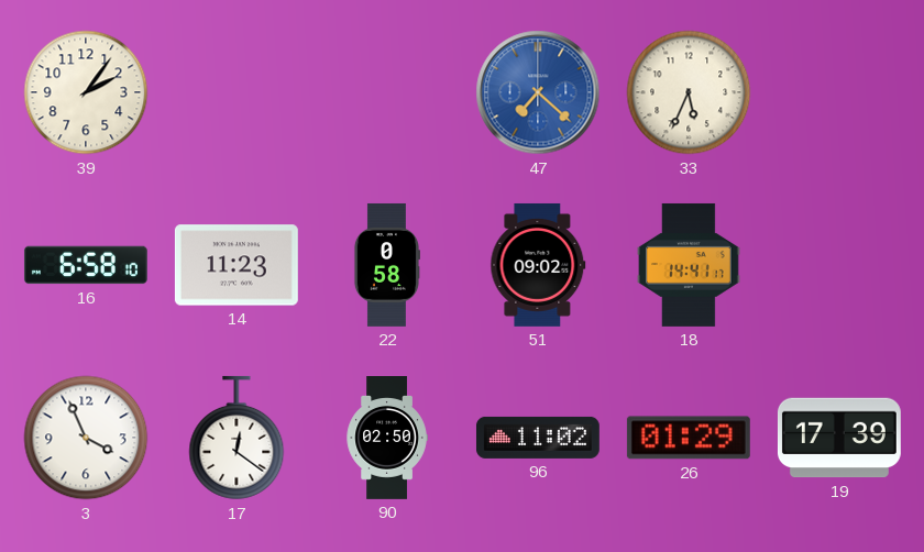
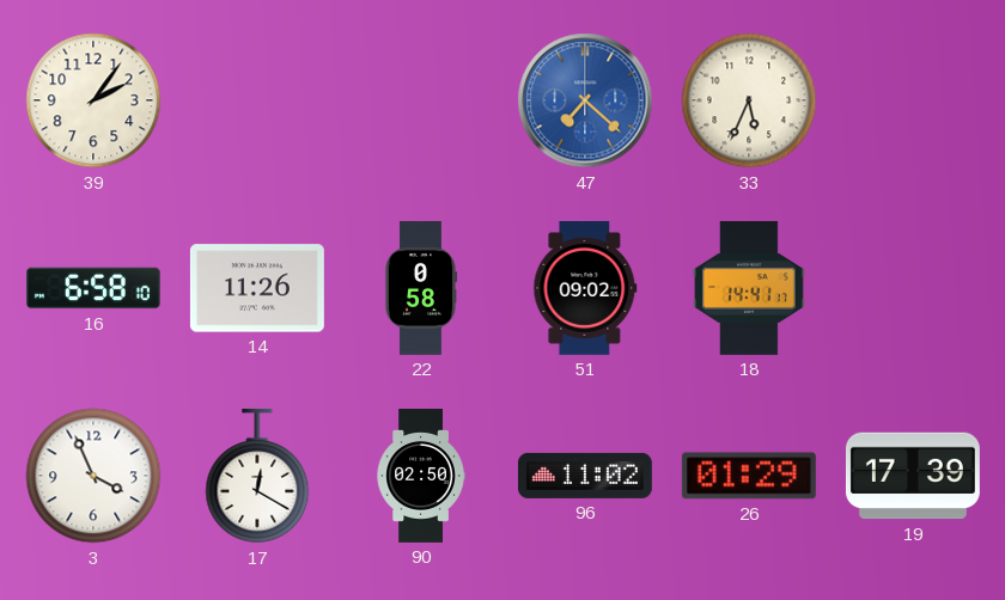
14: 11:23 -> 11:26
17: 12:21 -> 12:20
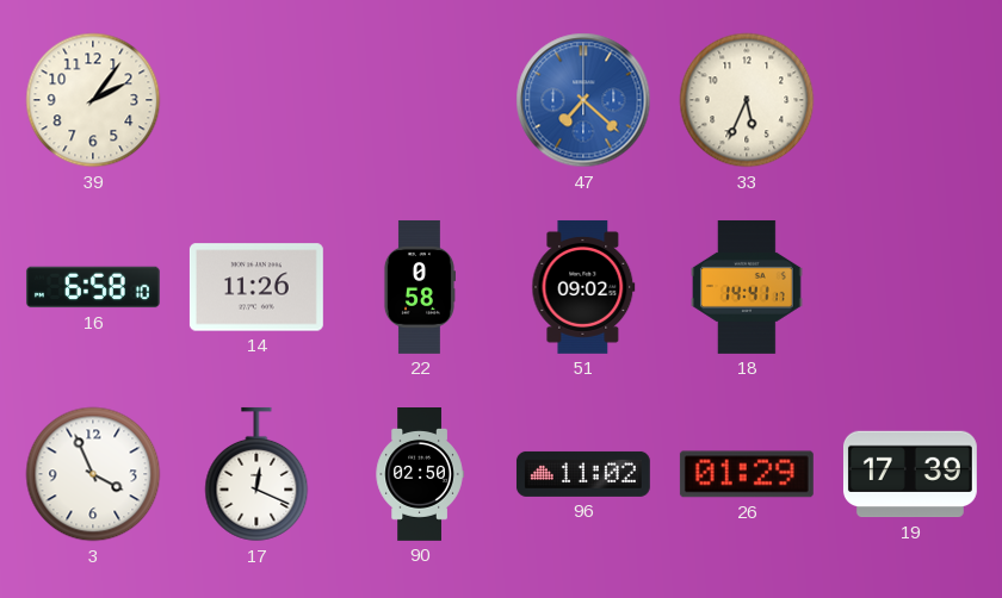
17: 12:20 -> 12:19
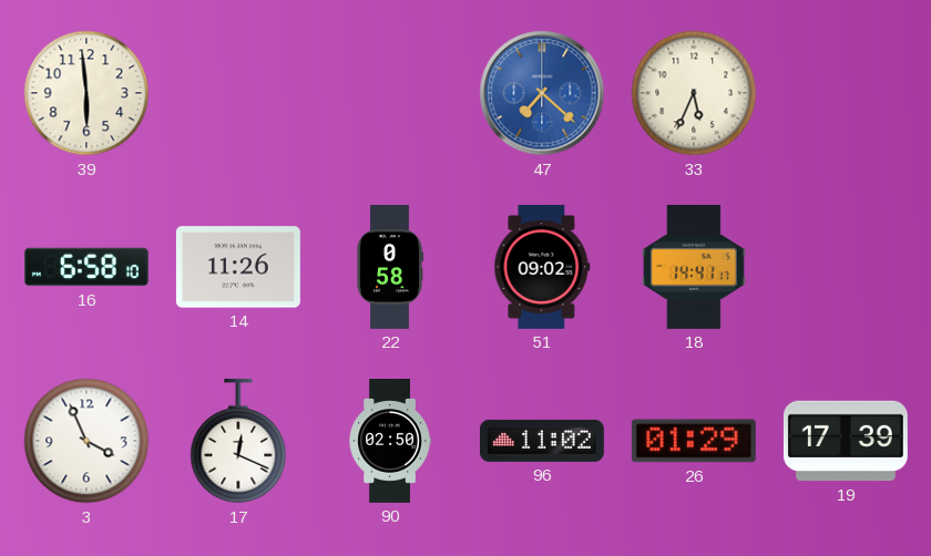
39: 2:06 -> 5:59
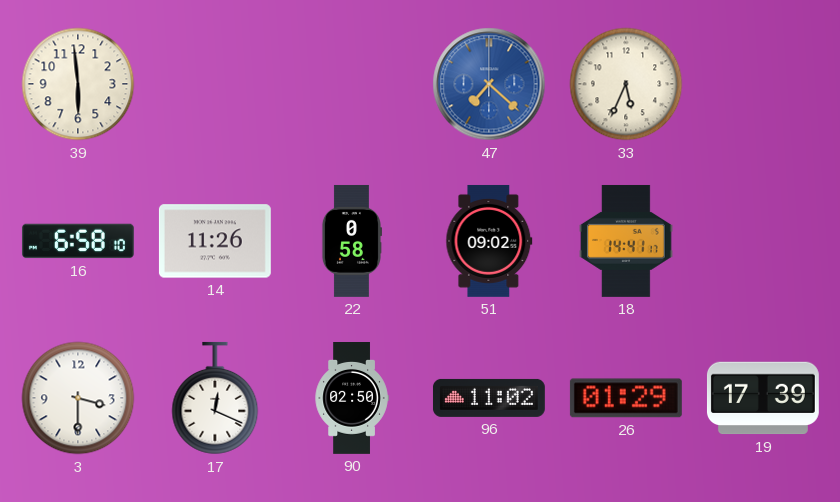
3: 3:56 -> 3:30
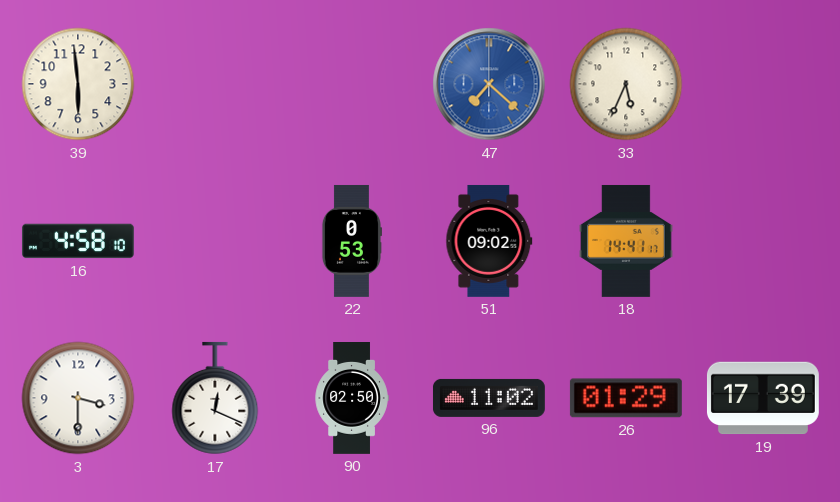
16: 6:58 -> 4:58
14: 11:26 -> none
22: 0:58 -> 0:53
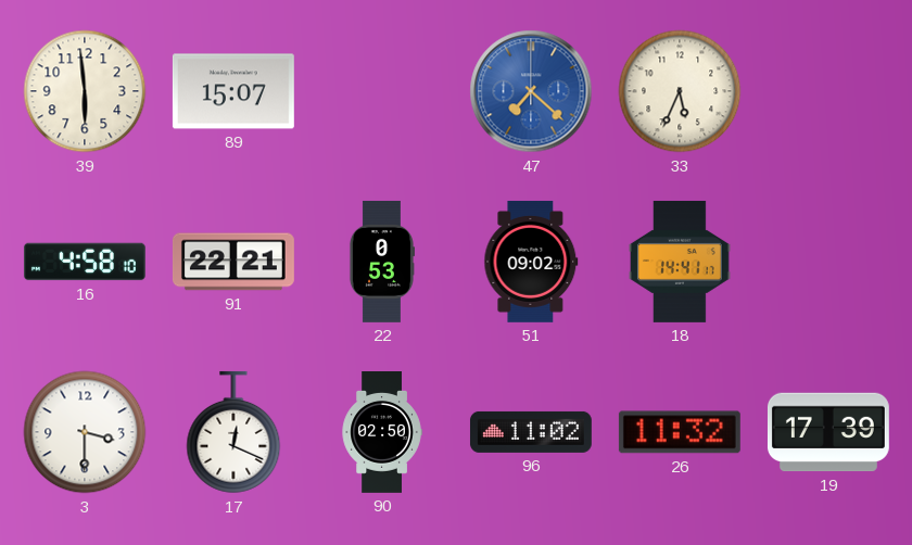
89: none -> 15:07
91: none -> 22:21
26: 01:29 -> 11:32
